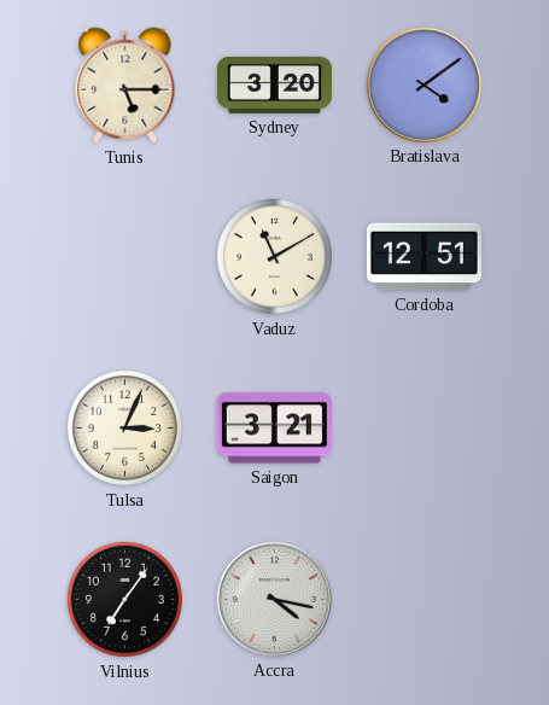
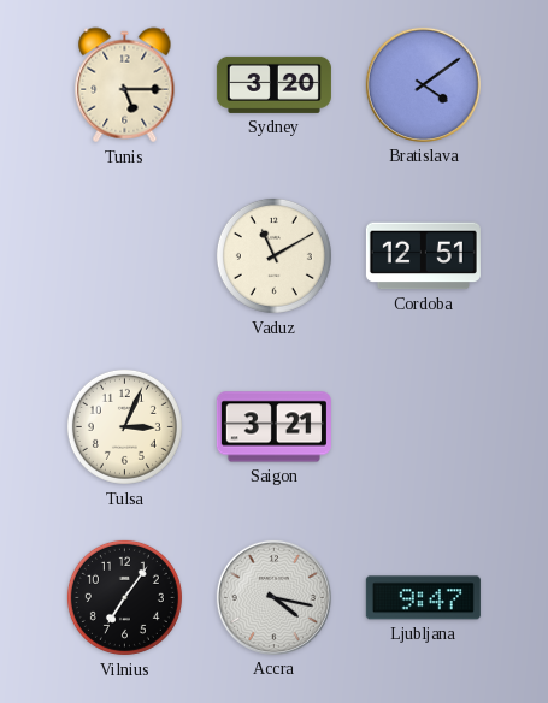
Ljubljana: none -> 9:47
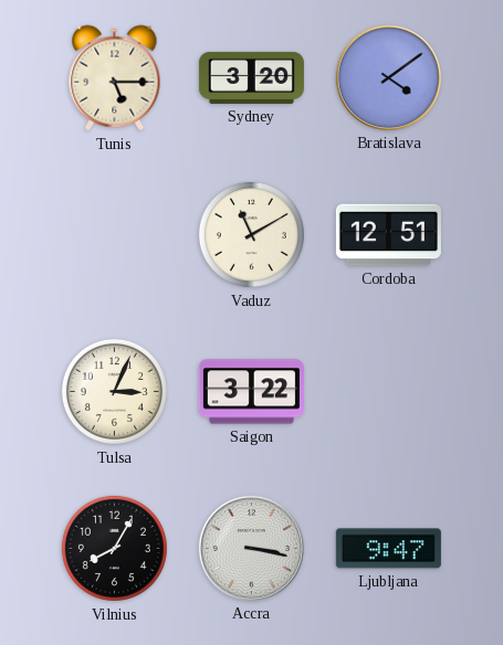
Saigon: 3:21 -> 3:22
Vilnius: 7:06 -> 8:05
Accra: 4:17 -> 3:17
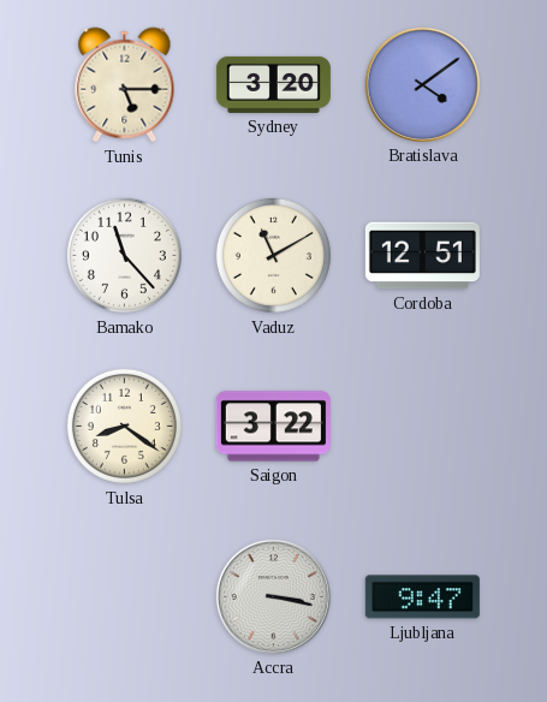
Bamako: none -> 11:23
Tulsa: 3:04 -> 8:21
Vilnius: 8:05 -> none
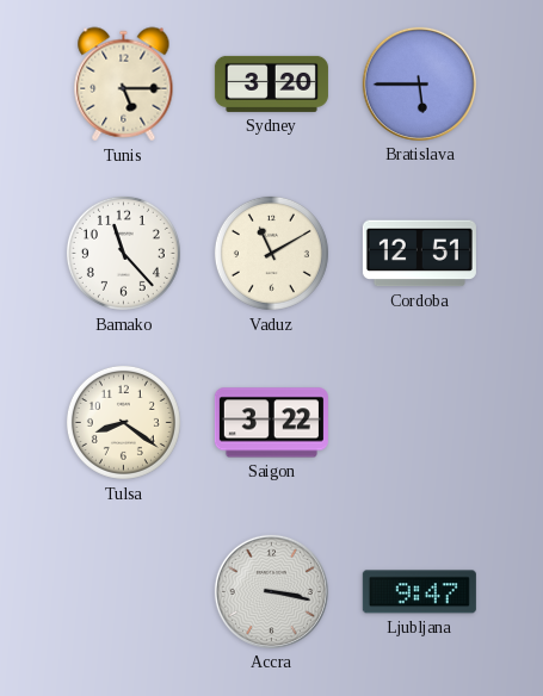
Bratislava: 4:09 -> 5:45
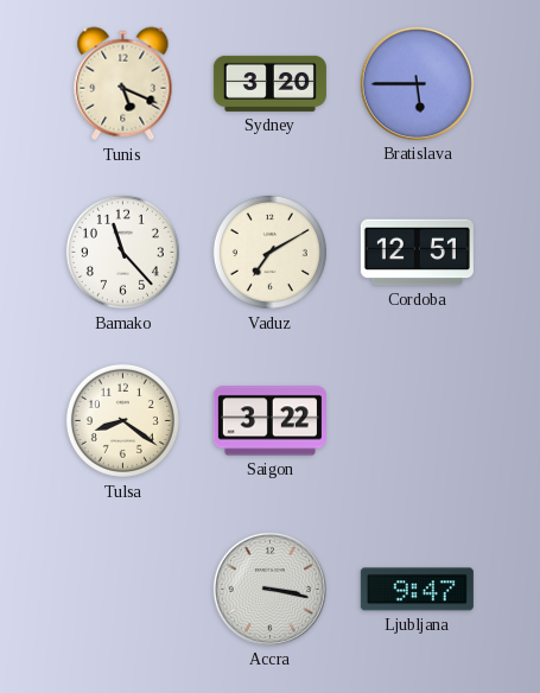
Tunis: 5:15 -> 5:19
Vaduz: 11:10 -> 7:10
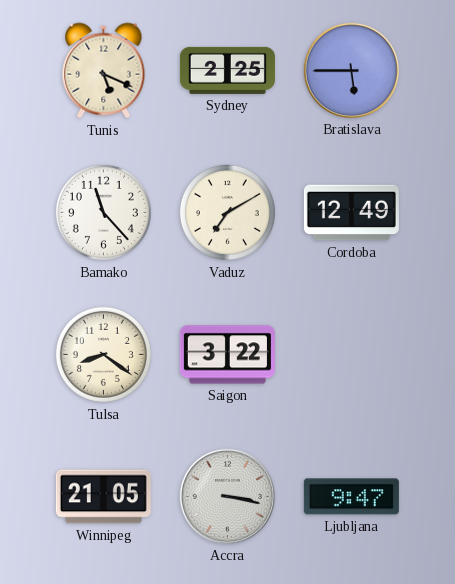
Sydney: 3:20 -> 2:25
Cordoba: 12:51 -> 12:49
Winnipeg: none -> 21:05
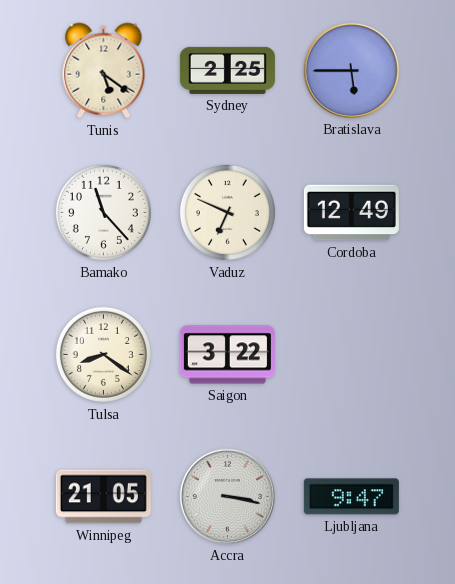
Tunis: 5:19 -> 5:21
Vaduz: 7:10 -> 6:49
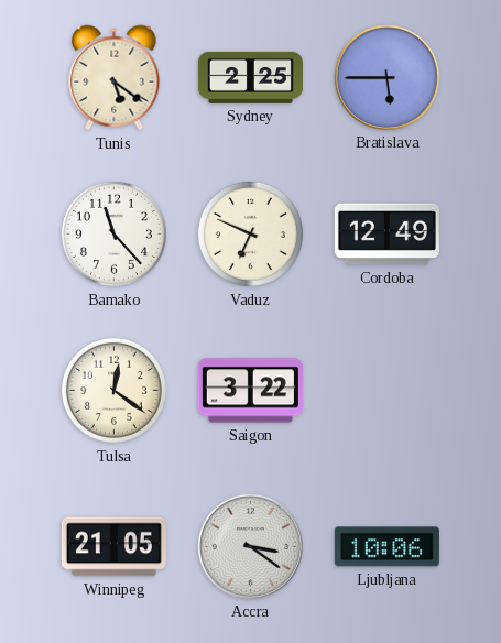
Tulsa: 8:21 -> 12:21
Accra: 3:17 -> 3:21
Ljubljana: 9:47 -> 10:06
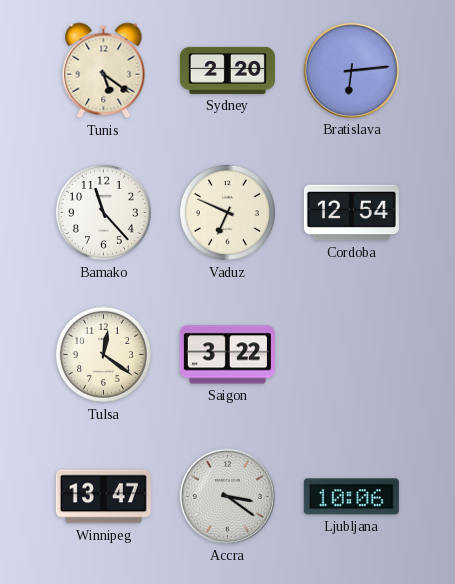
Sydney: 2:25 -> 2:20
Bratislava: 5:45 -> 6:14
Cordoba: 12:49 -> 12:54
Winnipeg: 21:05 -> 13:47
